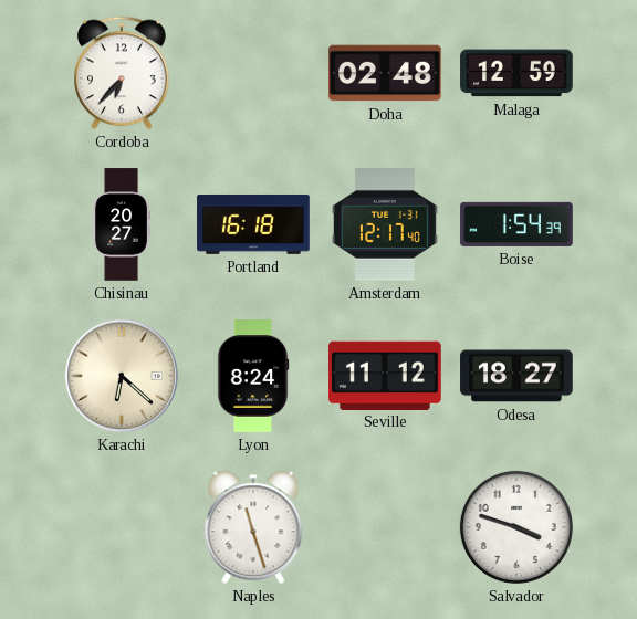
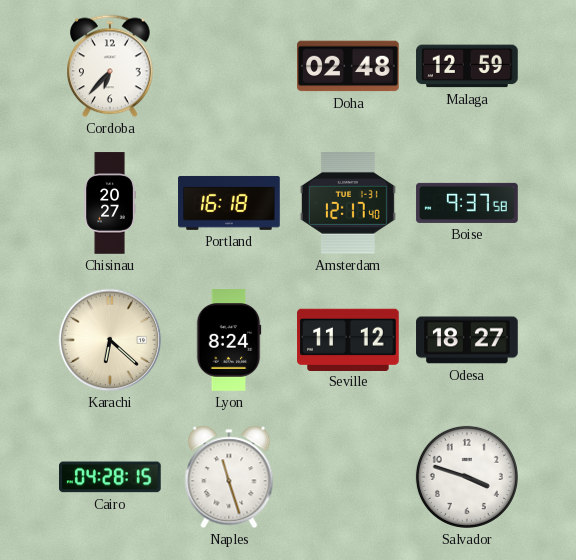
Boise: 1:54 -> 9:37
Cairo: none -> 04:28
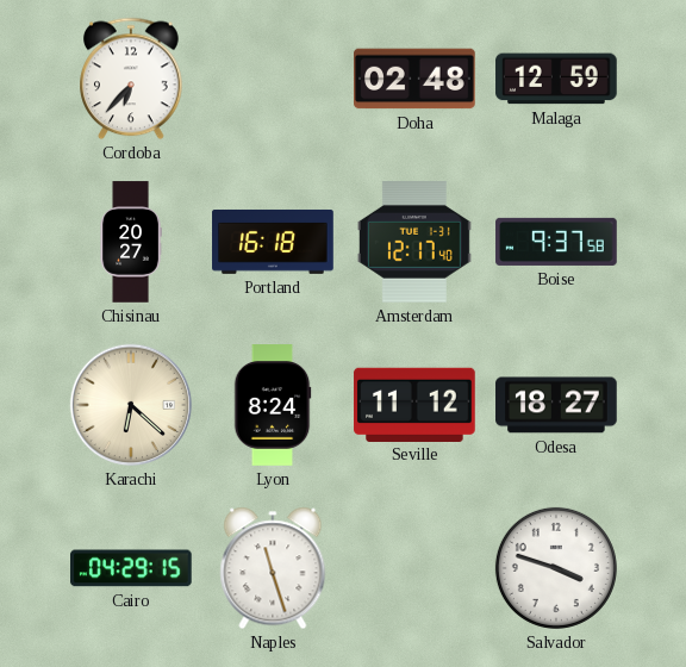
Cairo: 04:28 -> 04:29
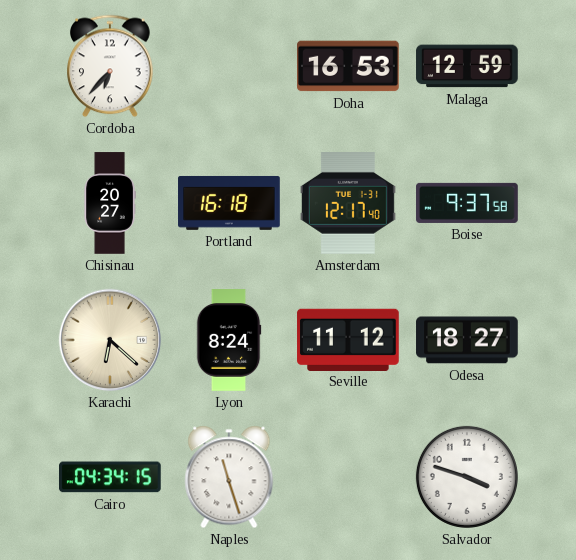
Doha: 02:48 -> 16:53
Cairo: 04:29 -> 04:34
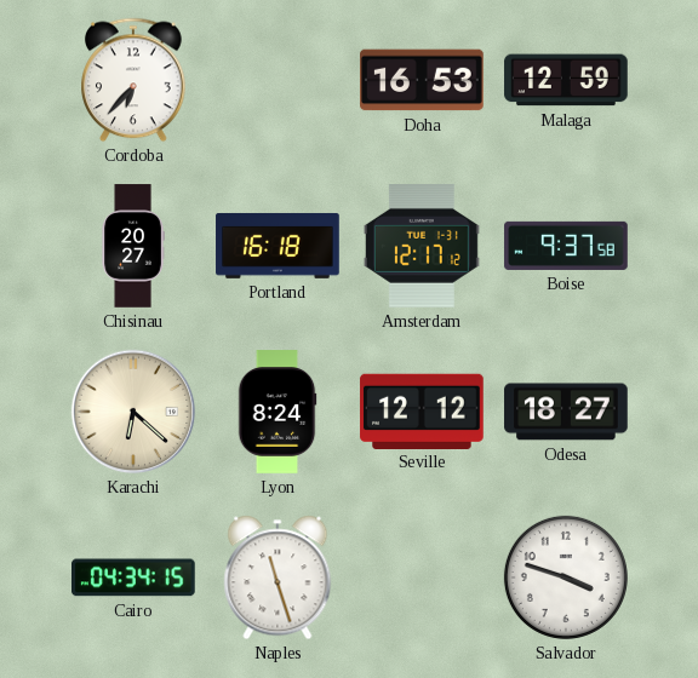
Amsterdam: 12:17:40 -> 12:17:12
Seville: 11:12 -> 12:12
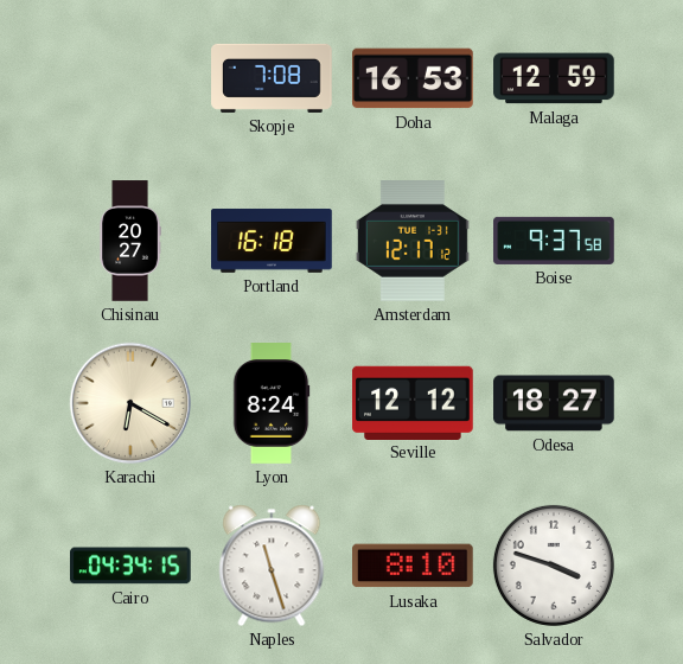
Cordoba: 6:37 -> none
Skopje: none -> 7:08
Karachi: 6:22 -> 6:20
Lusaka: none -> 8:10
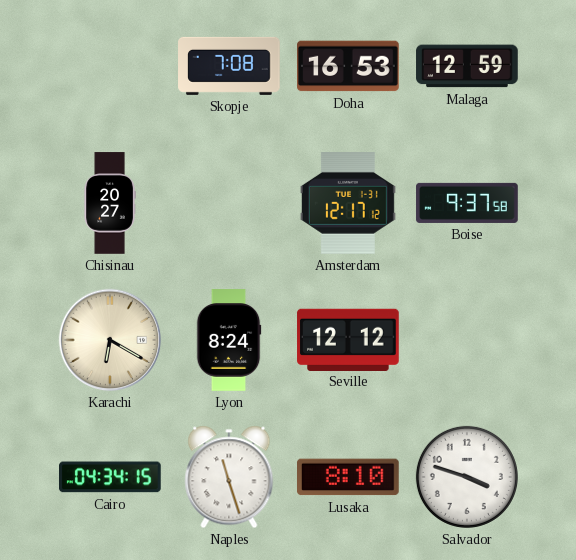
Portland: 16:18 -> none
Odesa: 18:27 -> none
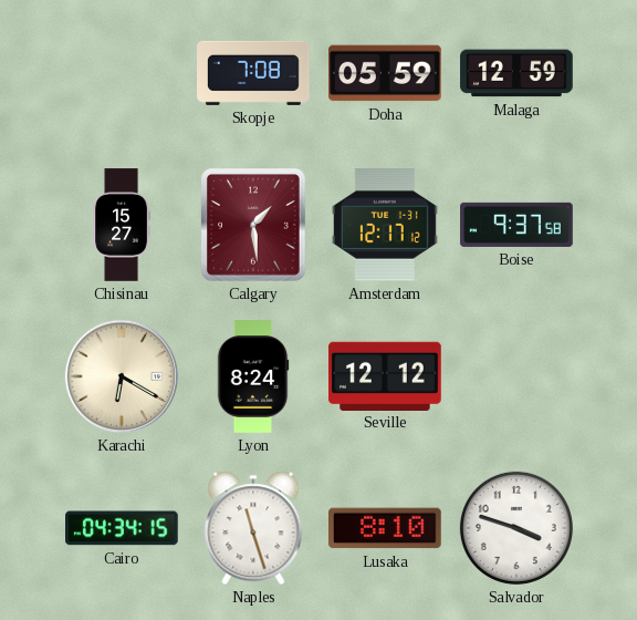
Doha: 16:53 -> 05:59
Chisinau: 20:27 -> 15:27
Calgary: none -> 1:29
